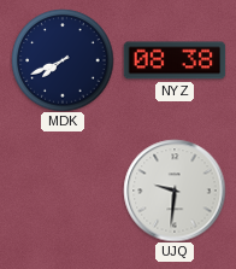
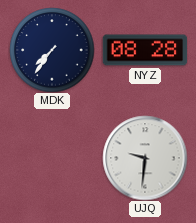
MDK: 7:41 -> 7:36
NYZ: 08:38 -> 08:28
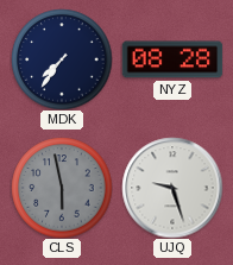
CLS: none -> 5:58
UJQ: 9:31 -> 9:27
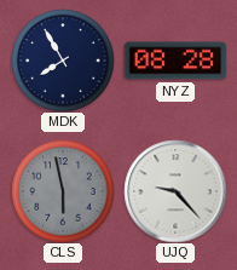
MDK: 7:36 -> 7:55
UJQ: 9:27 -> 9:23
